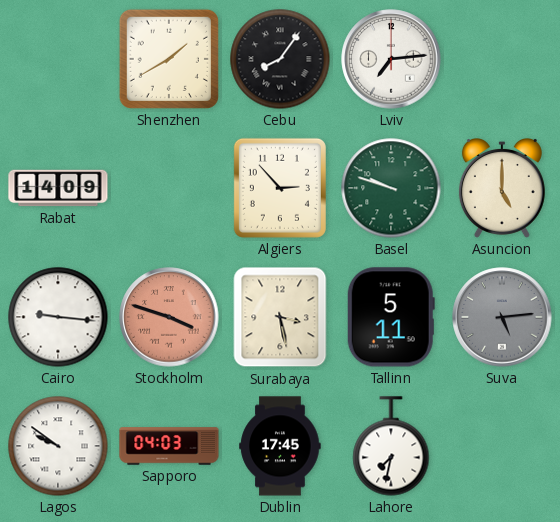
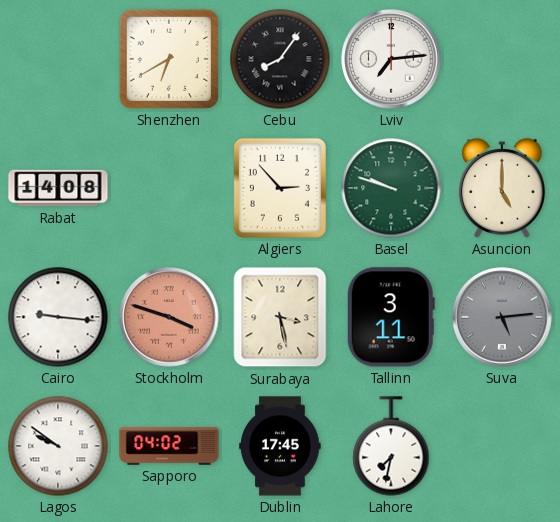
Shenzhen: 1:40 -> 6:40
Rabat: 14:09 -> 14:08
Tallinn: 5:11 -> 3:11
Sapporo: 04:03 -> 04:02
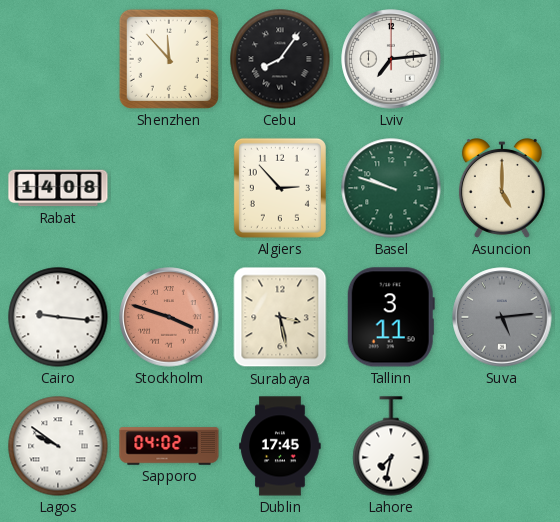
Shenzhen: 6:40 -> 11:53
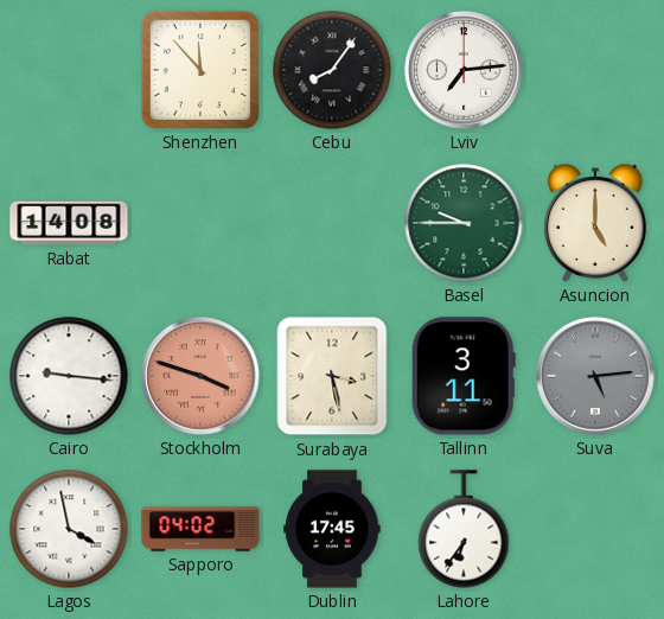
Algiers: 2:53 -> none
Basel: 9:48 -> 9:45
Lagos: 9:51 -> 3:58
Lahore: 7:32 -> 6:36
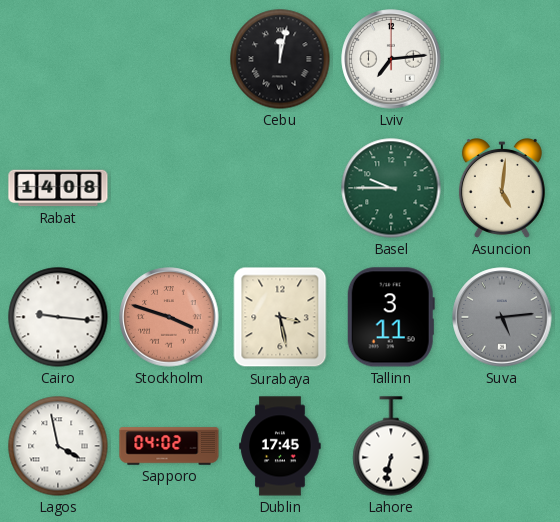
Shenzhen: 11:53 -> none
Cebu: 8:06 -> 12:02
Asuncion: 5:00 -> 5:01
Lahore: 6:36 -> 6:32
